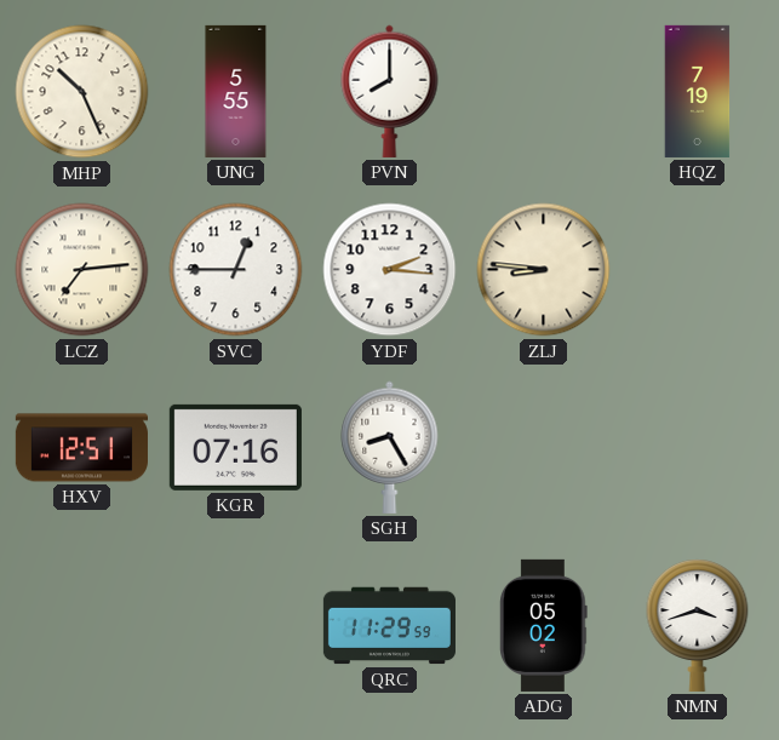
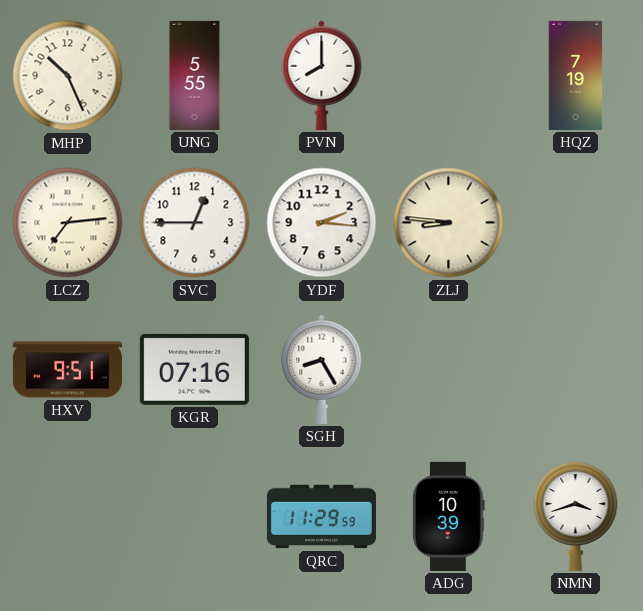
HXV: 12:51 -> 9:51
ADG: 05:02 -> 10:39
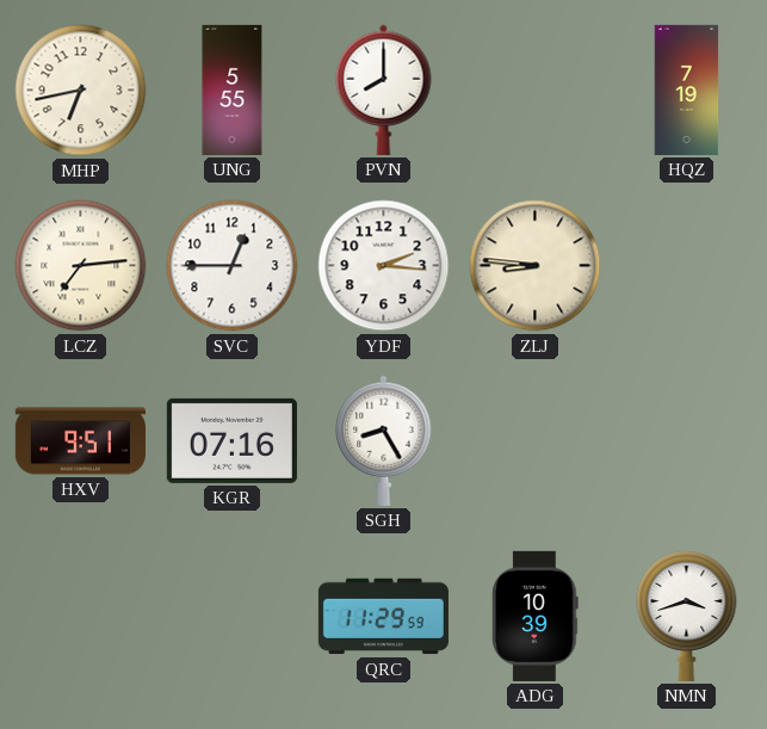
MHP: 10:26 -> 6:43
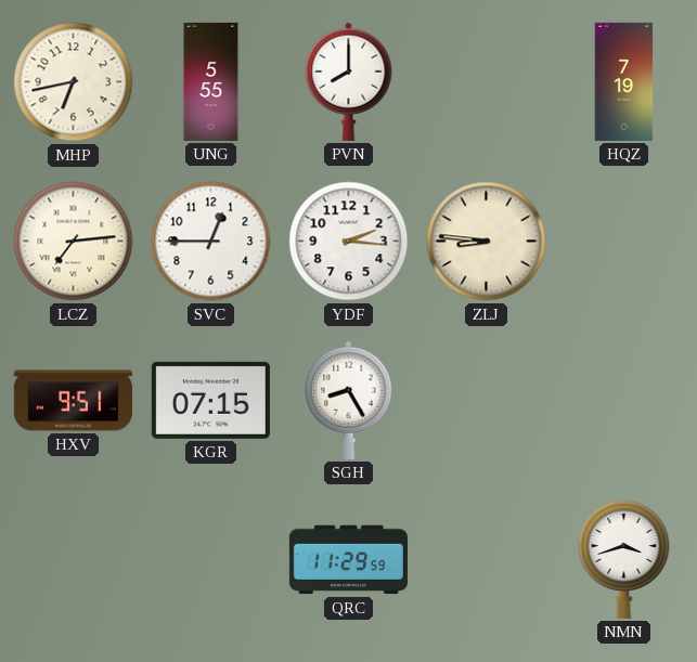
KGR: 07:16 -> 07:15
ADG: 10:39 -> none
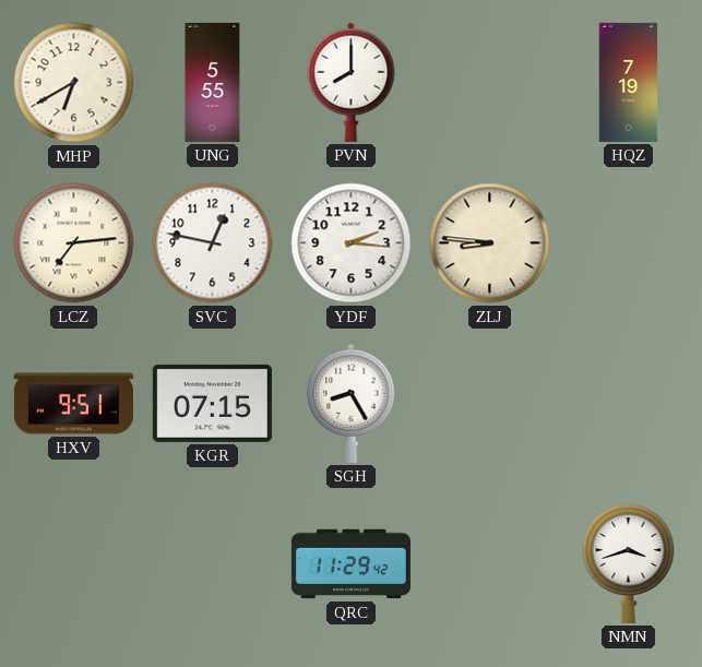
MHP: 6:43 -> 6:40
SVC: 12:45 -> 12:47
QRC: 11:29:59 -> 11:29:42
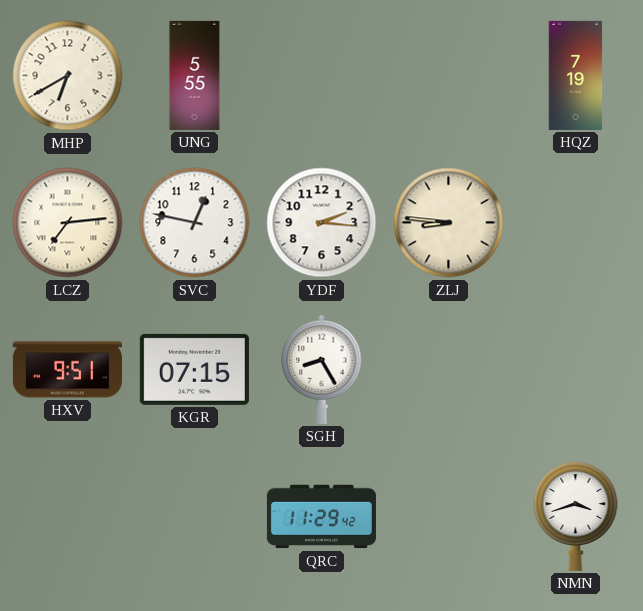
PVN: 8:00 -> none
